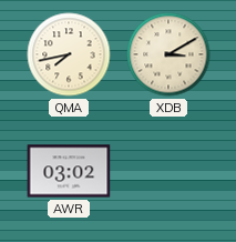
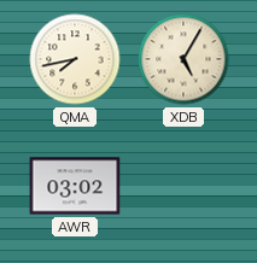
XDB: 3:10 -> 5:05
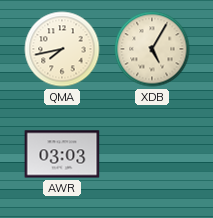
AWR: 03:02 -> 03:03
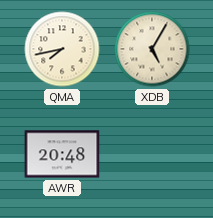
AWR: 03:03 -> 20:48
